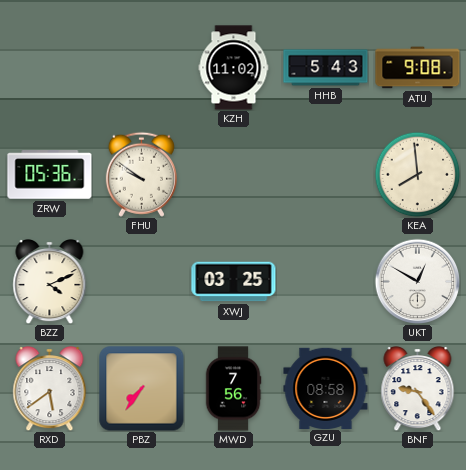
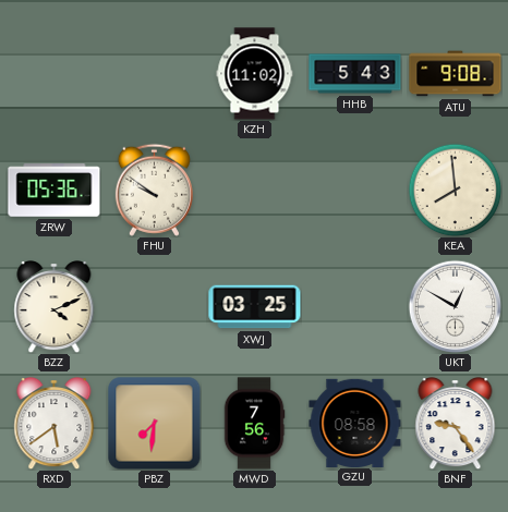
PBZ: 7:36 -> 7:31
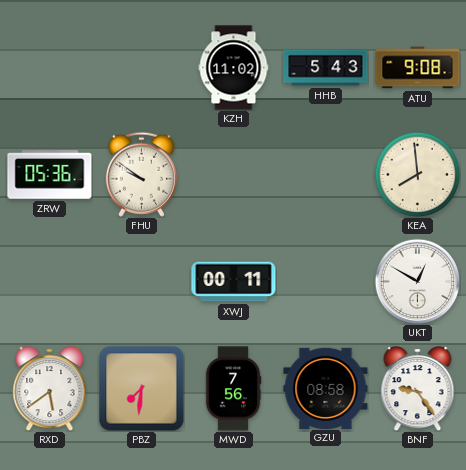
BZZ: 4:11 -> none
XWJ: 03:25 -> 00:11
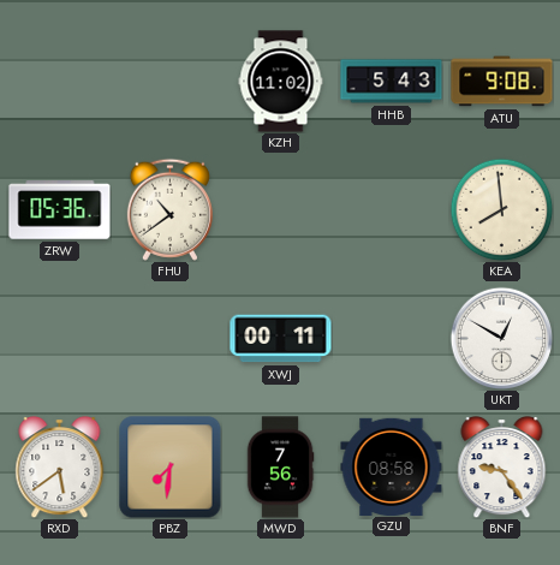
FHU: 9:51 -> 10:39
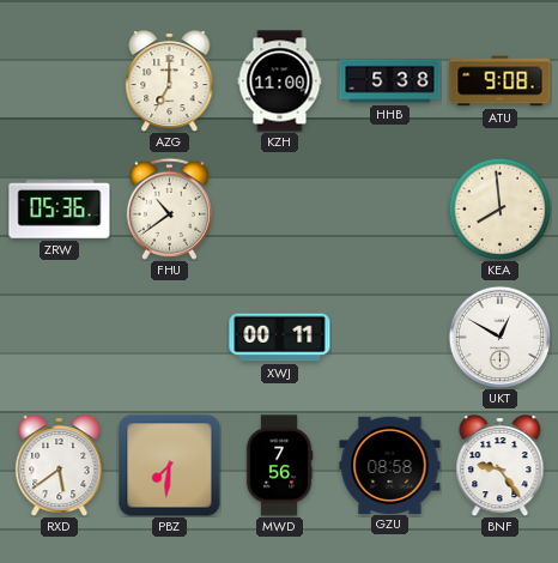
AZG: none -> 7:00
KZH: 11:02 -> 11:00
HHB: 5:43 -> 5:38
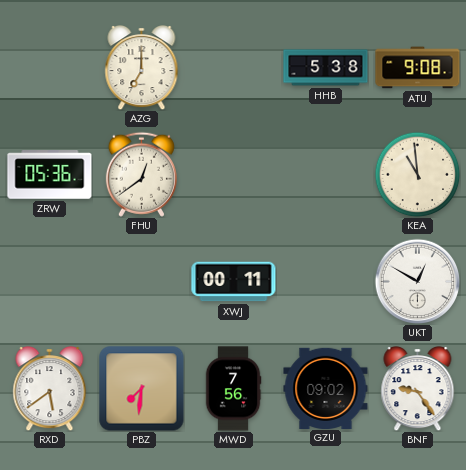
KZH: 11:00 -> none
FHU: 10:39 -> 12:39
KEA: 7:59 -> 10:59
GZU: 08:58 -> 09:02
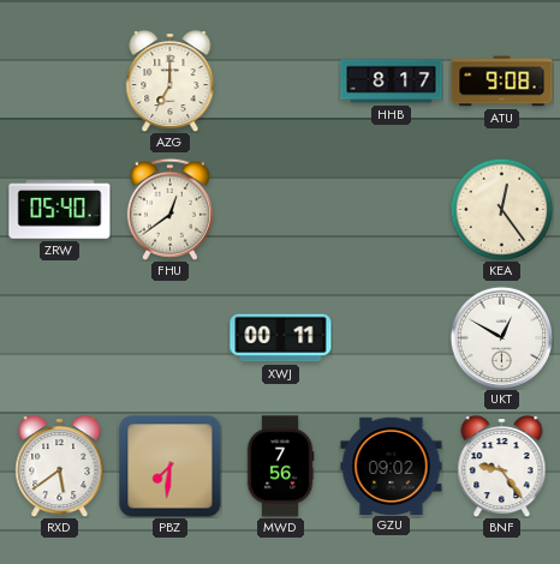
HHB: 5:38 -> 8:17
ZRW: 05:36 -> 05:40
KEA: 10:59 -> 12:24
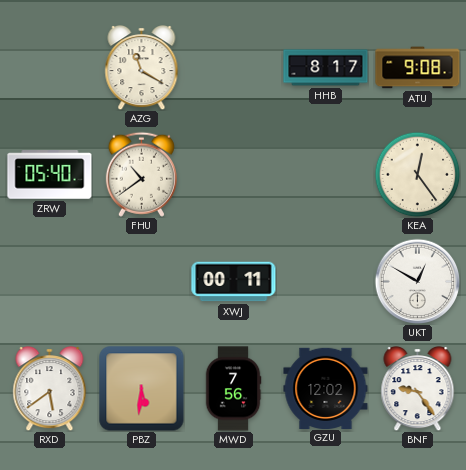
AZG: 7:00 -> 11:20
FHU: 12:39 -> 10:39
PBZ: 7:31 -> 5:31
GZU: 09:02 -> 12:02
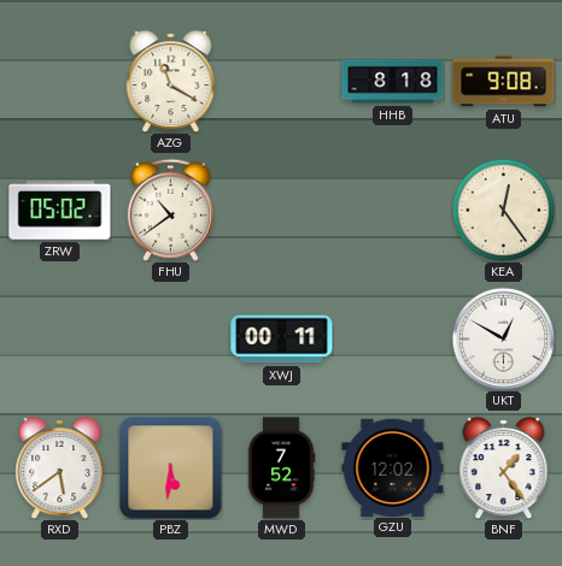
HHB: 8:17 -> 8:18
ZRW: 05:40 -> 05:02
MWD: 7:56 -> 7:52
BNF: 9:24 -> 1:24
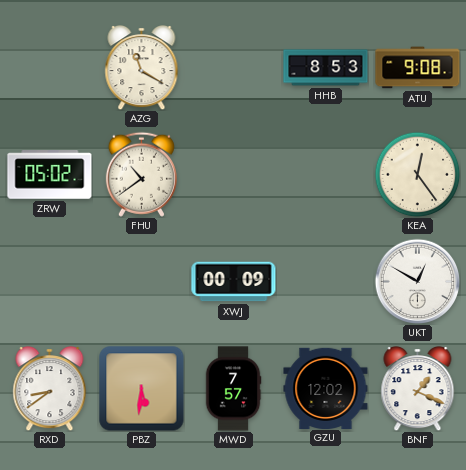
HHB: 8:18 -> 8:53
XWJ: 00:11 -> 00:09
RXD: 5:39 -> 8:39
MWD: 7:52 -> 7:57
BNF: 1:24 -> 1:19
